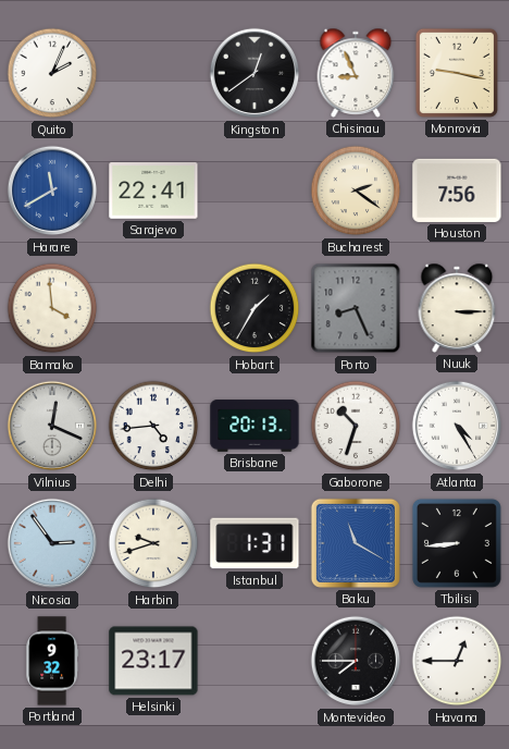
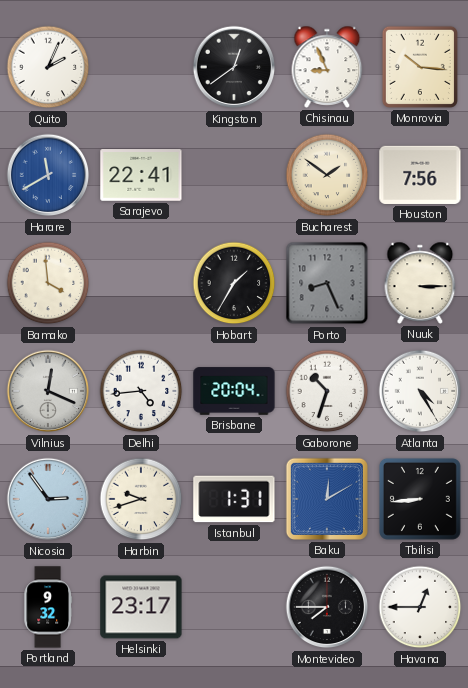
Monrovia: 9:17 -> 10:16
Bucharest: 2:21 -> 1:51
Brisbane: 20:13 -> 20:04
Baku: 11:20 -> 12:10
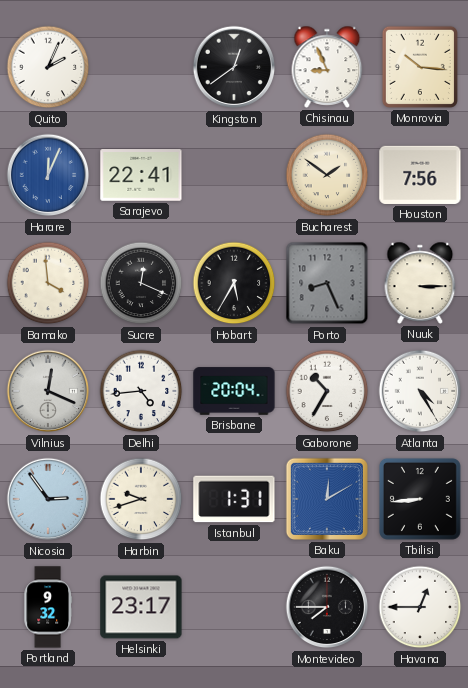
Harare: 11:40 -> 12:04
Sucre: none -> 12:19
Hobart: 1:35 -> 5:35
Gaborone: 10:33 -> 10:35
